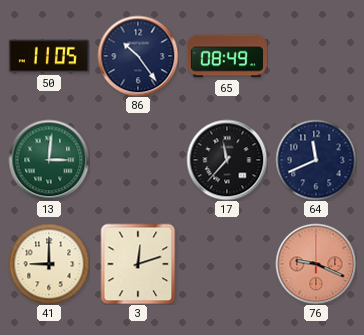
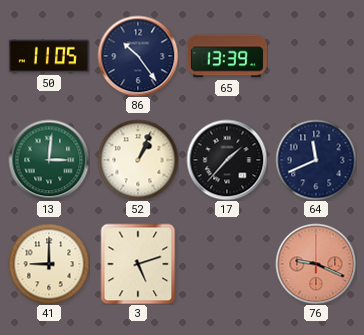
65: 08:49 -> 13:39
52: none -> 1:04
17: 11:37 -> 1:37
3: 12:12 -> 5:12
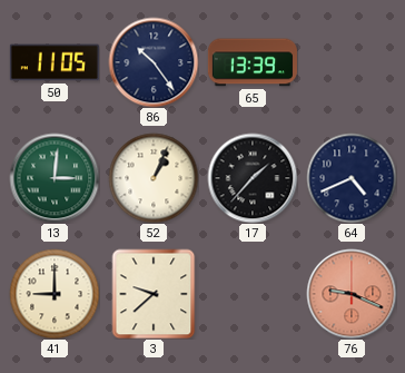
64: 11:41 -> 4:41
3: 5:12 -> 9:38
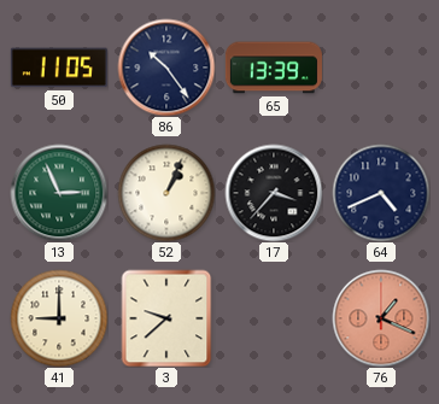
13: 3:01 -> 2:56
17: 1:37 -> 3:37
76: 9:19 -> 1:19
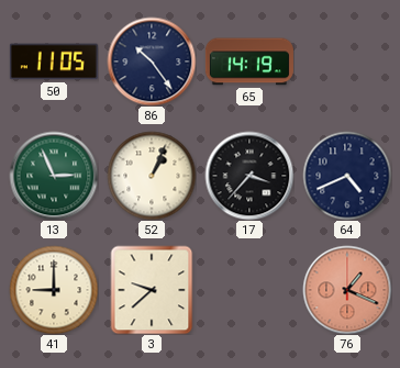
65: 13:39 -> 14:19
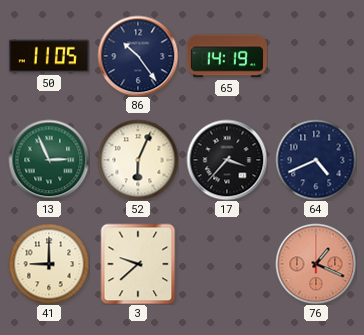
52: 1:04 -> 6:04
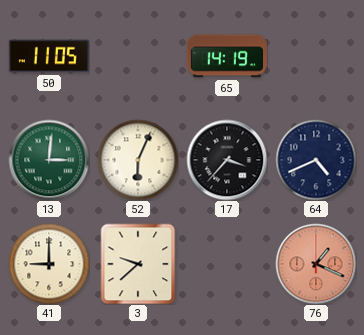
86: 10:24 -> none
13: 2:56 -> 3:01
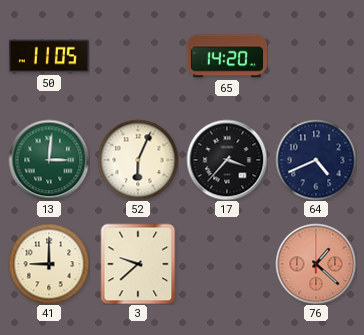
65: 14:19 -> 14:20
76: 1:19 -> 1:22
